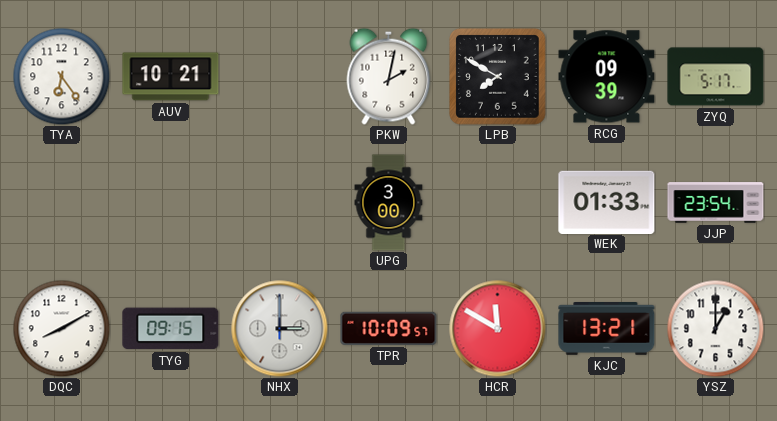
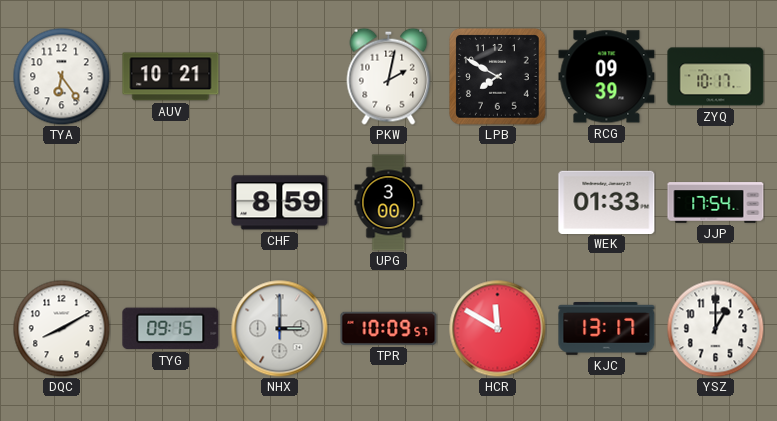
ZYQ: 5:17 -> 10:17
CHF: none -> 8:59
JJP: 23:54 -> 17:54
KJC: 13:21 -> 13:17
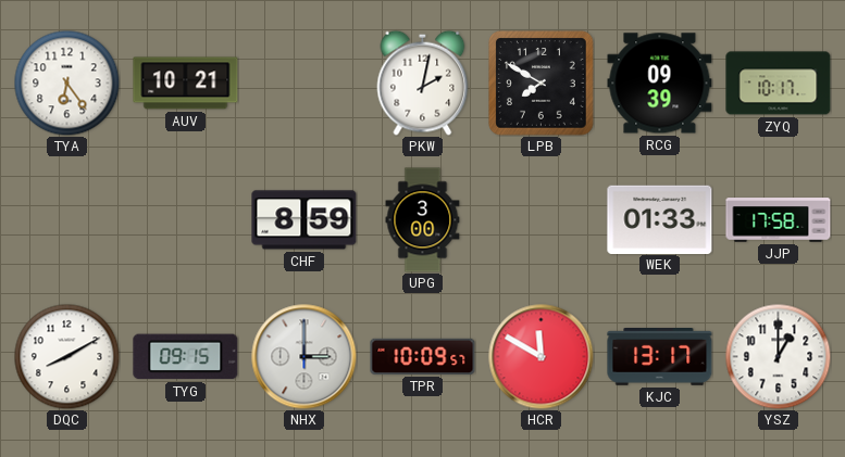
JJP: 17:54 -> 17:58
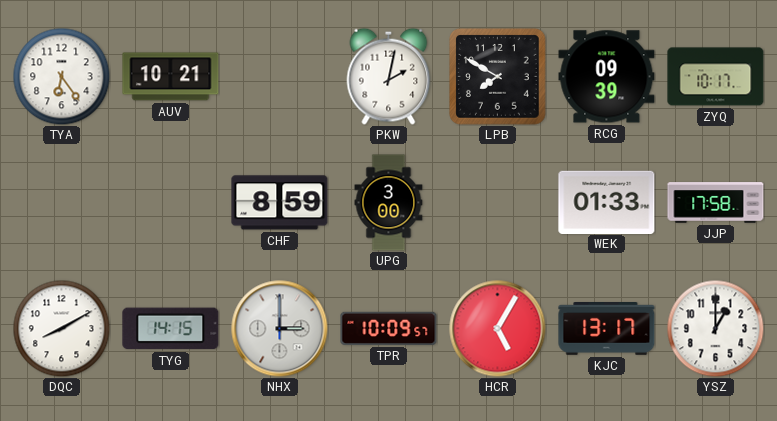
TYG: 09:15 -> 14:15
HCR: 11:50 -> 5:05
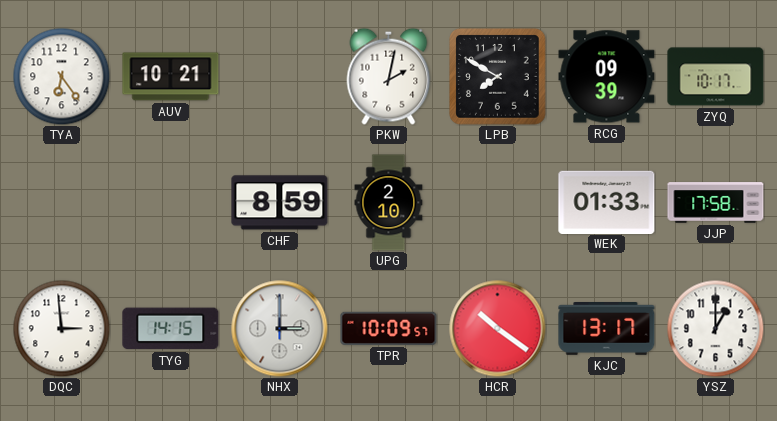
UPG: 3:00 -> 2:10
DQC: 8:10 -> 2:59
HCR: 5:05 -> 10:21
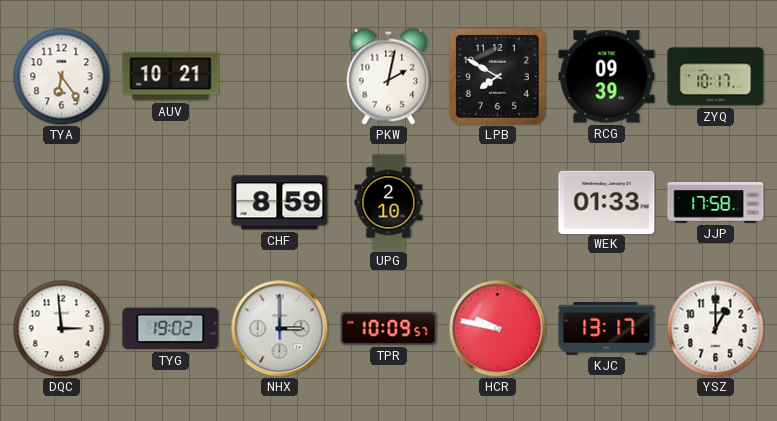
TYG: 14:15 -> 19:02
HCR: 10:21 -> 9:47
